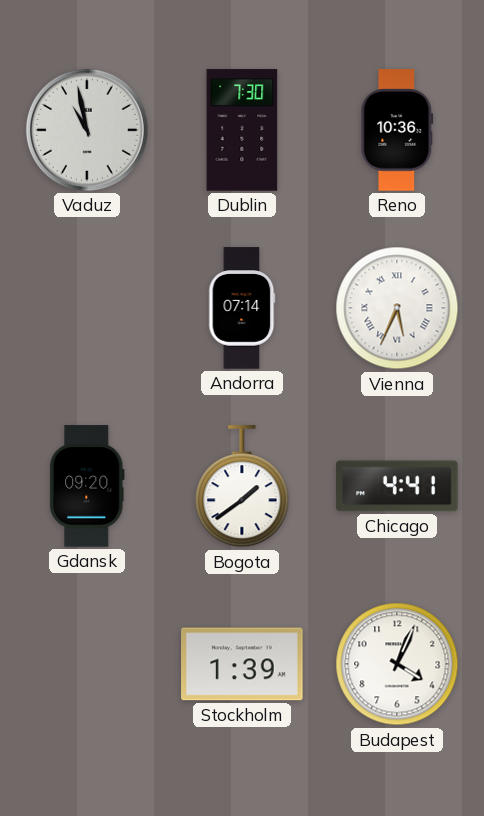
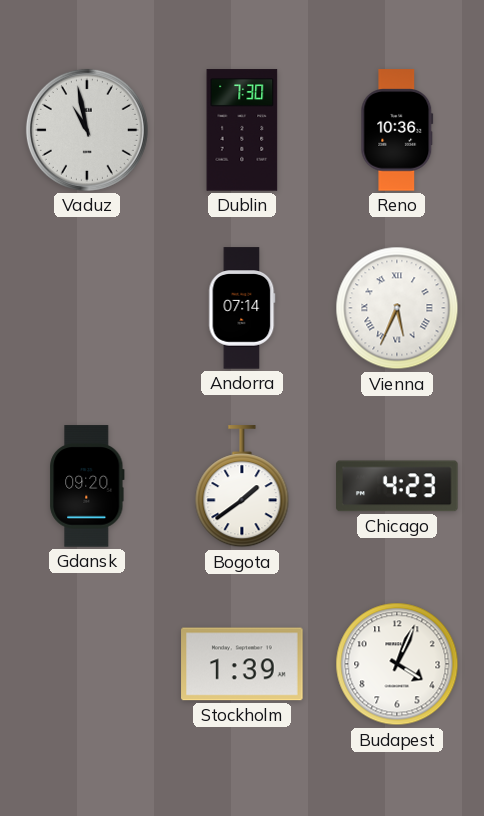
Chicago: 4:41 -> 4:23
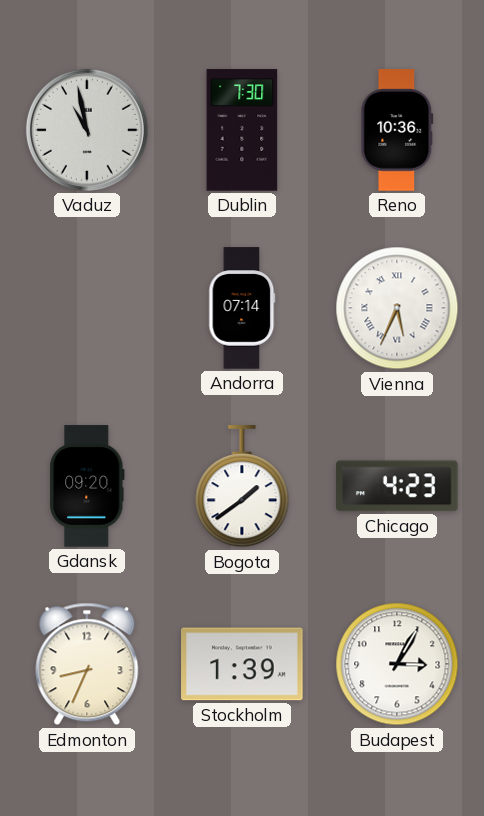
Edmonton: none -> 8:34
Budapest: 4:04 -> 3:05
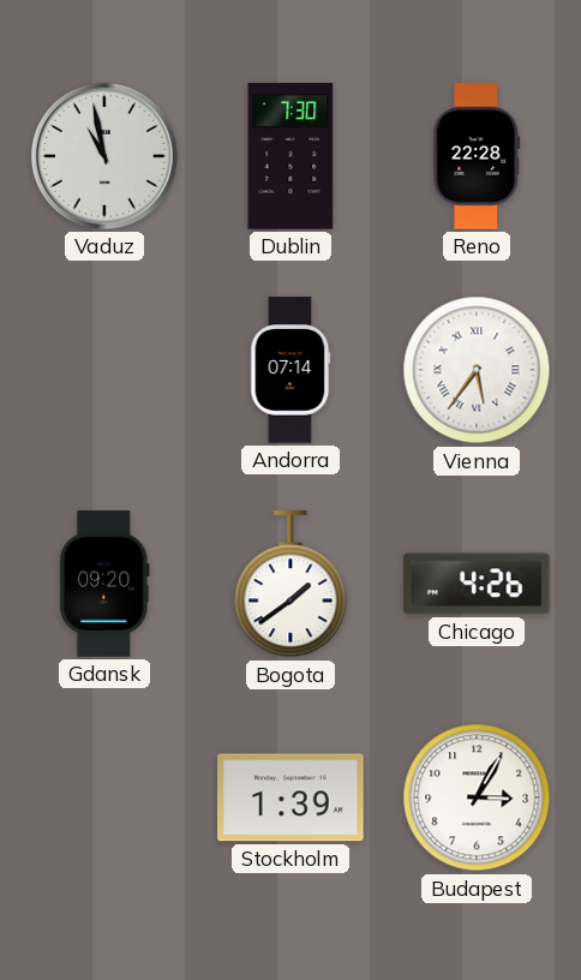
Reno: 10:36 -> 22:28
Vienna: 5:34 -> 5:36
Chicago: 4:23 -> 4:26
Edmonton: 8:34 -> none
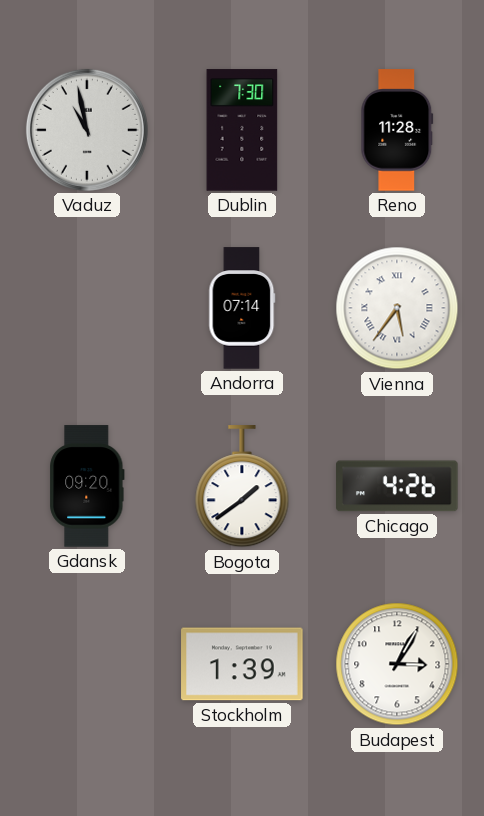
Reno: 22:28 -> 11:28
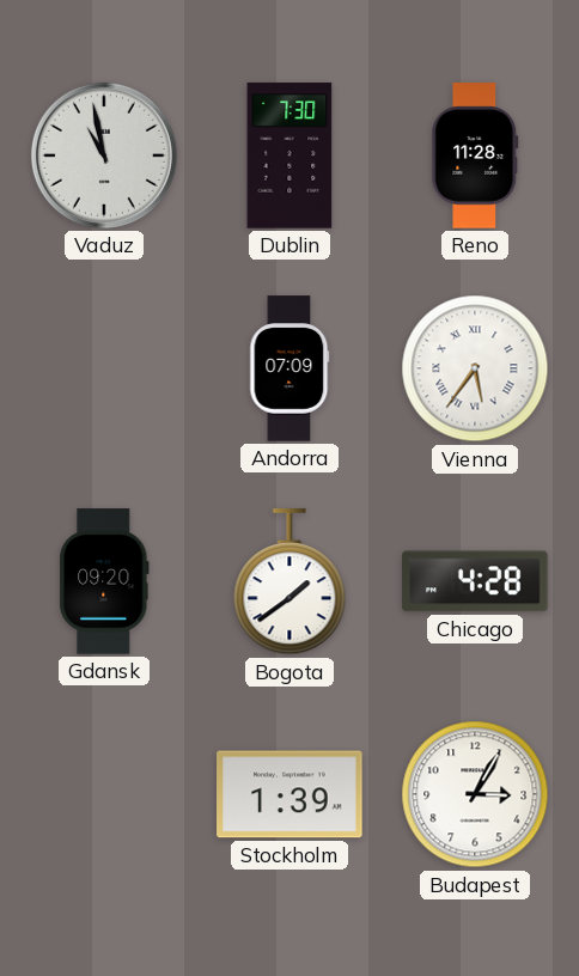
Andorra: 07:14 -> 07:09
Chicago: 4:26 -> 4:28
